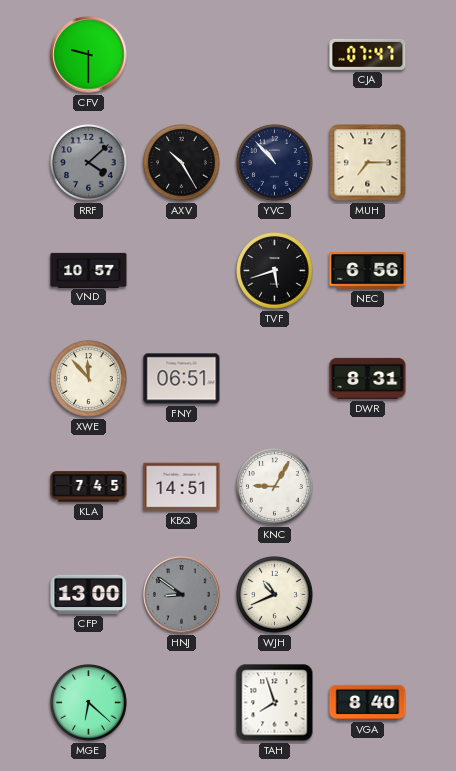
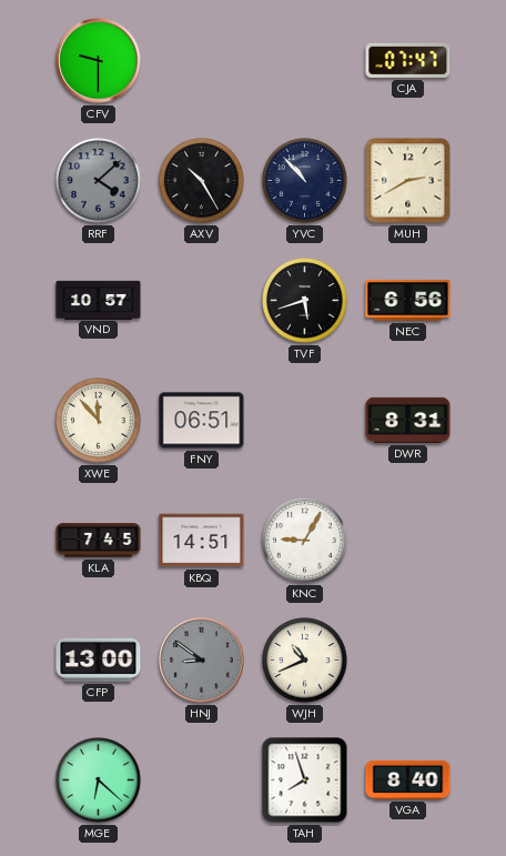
MUH: 7:15 -> 2:40
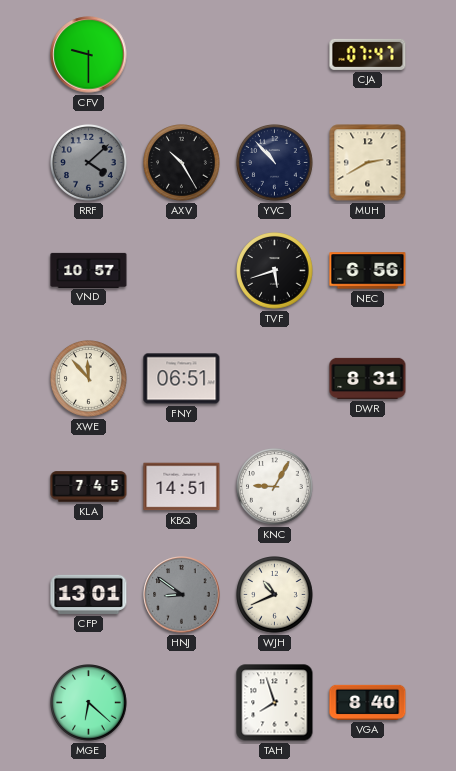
CFP: 13:00 -> 13:01
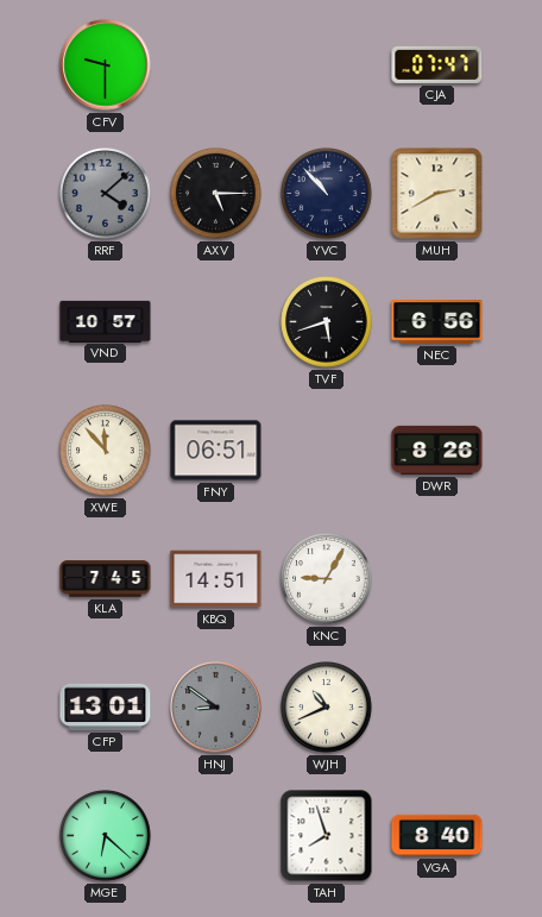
AXV: 10:25 -> 5:15
DWR: 8:31 -> 8:26
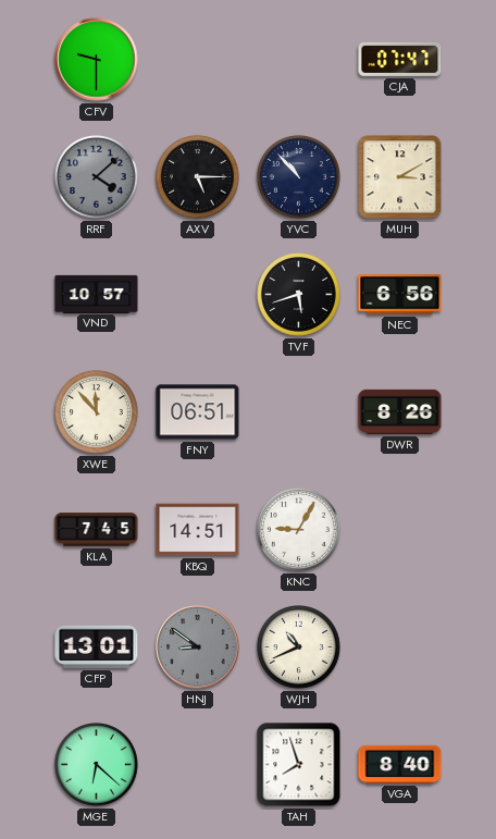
MUH: 2:40 -> 3:10
